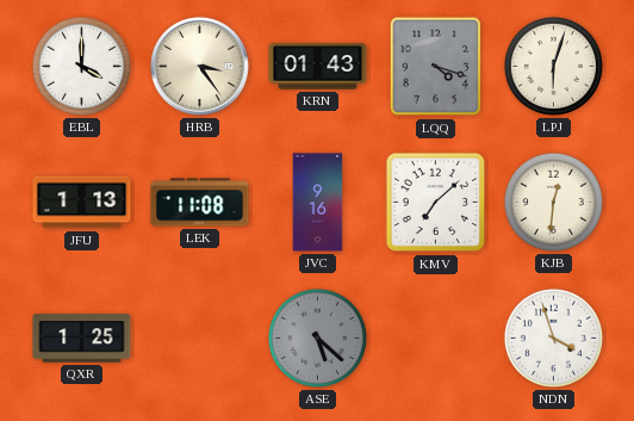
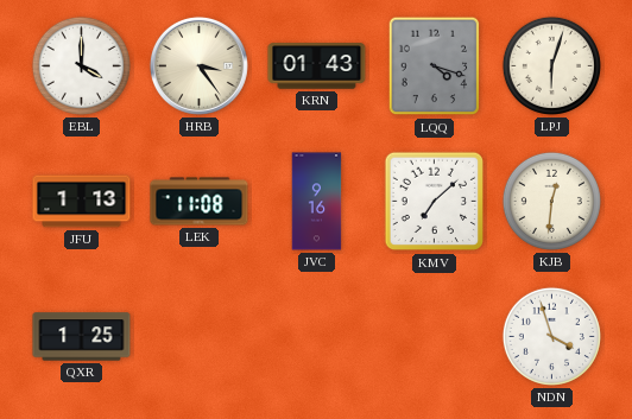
ASE: 5:22 -> none
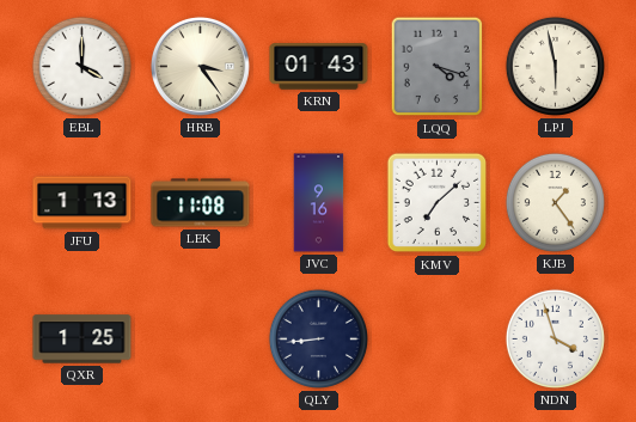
LPJ: 6:03 -> 5:58
KJB: 12:31 -> 1:24
QLY: none -> 8:44
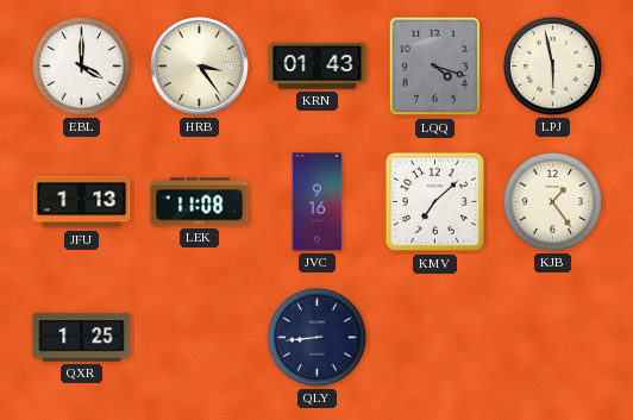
NDN: 3:57 -> none
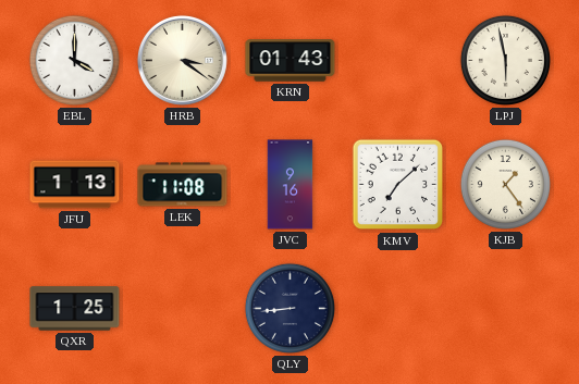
HRB: 3:24 -> 3:21
LQQ: 4:18 -> none
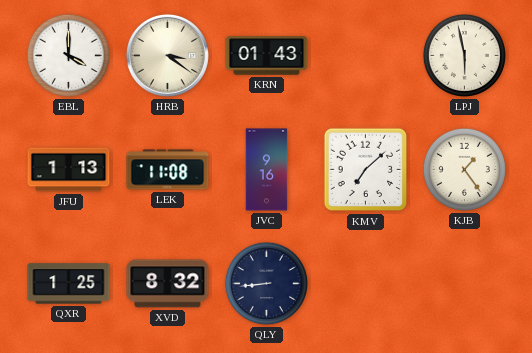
XVD: none -> 8:32
